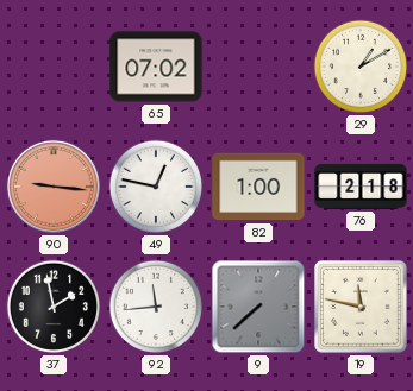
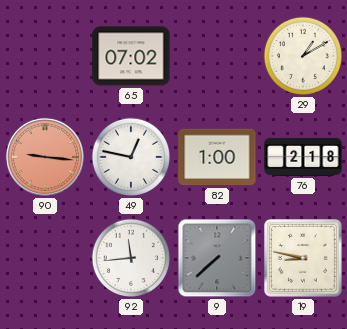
37: 1:58 -> none
19: 11:47 -> 8:47
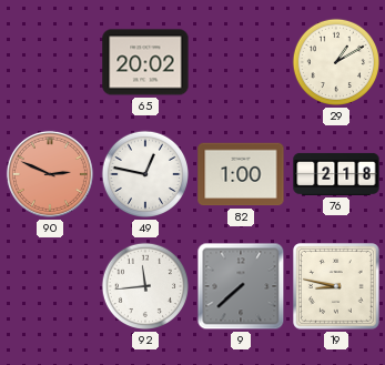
65: 07:02 -> 20:02
90: 9:16 -> 2:49
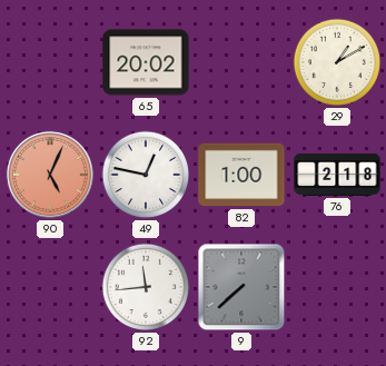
90: 2:49 -> 5:04
19: 8:47 -> none
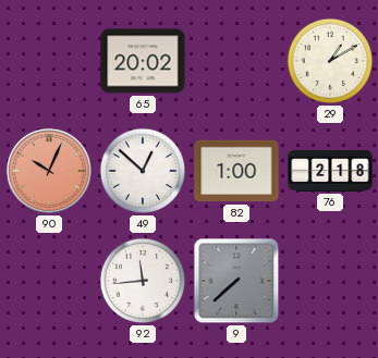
90: 5:04 -> 10:04
49: 12:47 -> 12:52
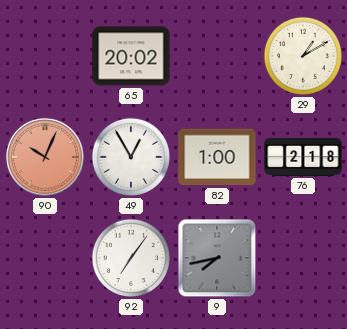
49: 12:52 -> 12:55
92: 11:44 -> 7:06
9: 7:38 -> 7:43
